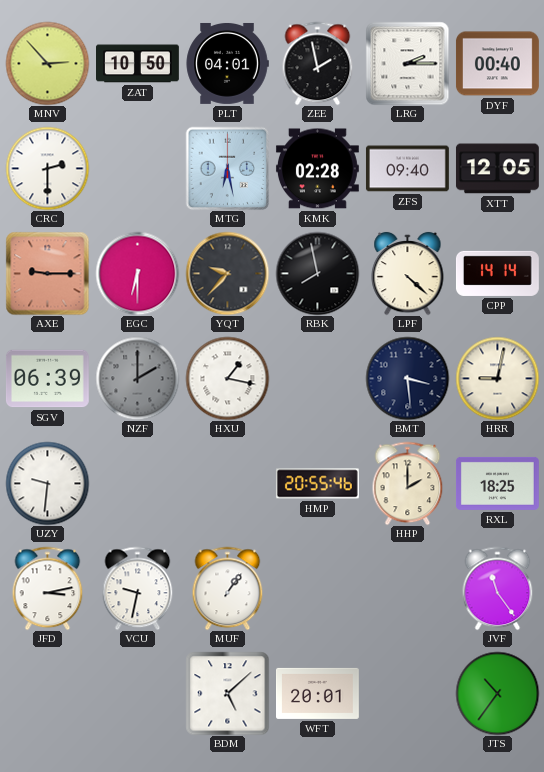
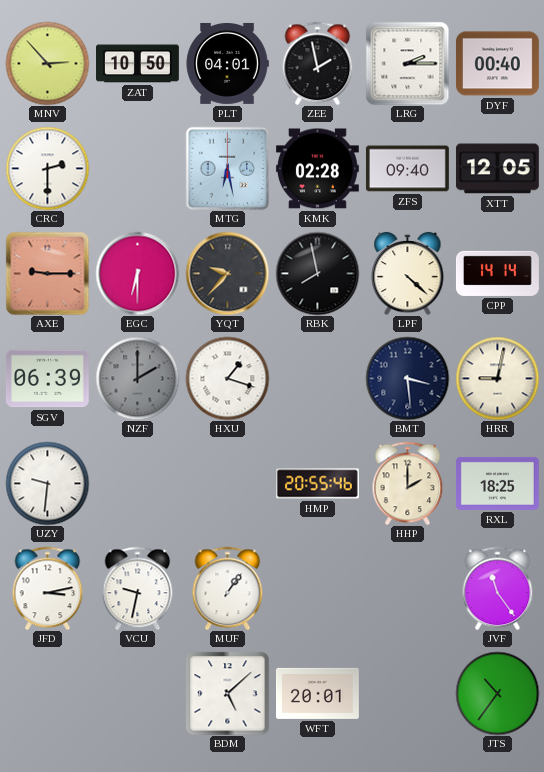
HXU: 1:17 -> 1:18
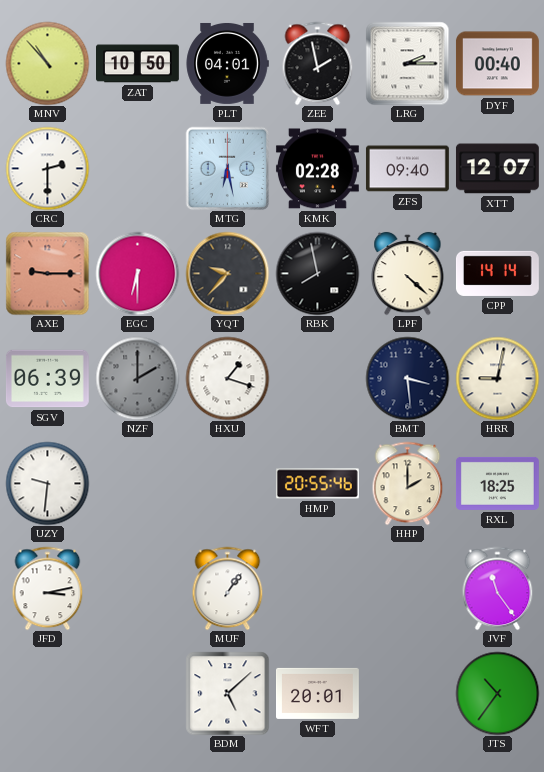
MNV: 2:53 -> 10:53
XTT: 12:05 -> 12:07
VCU: 9:32 -> none
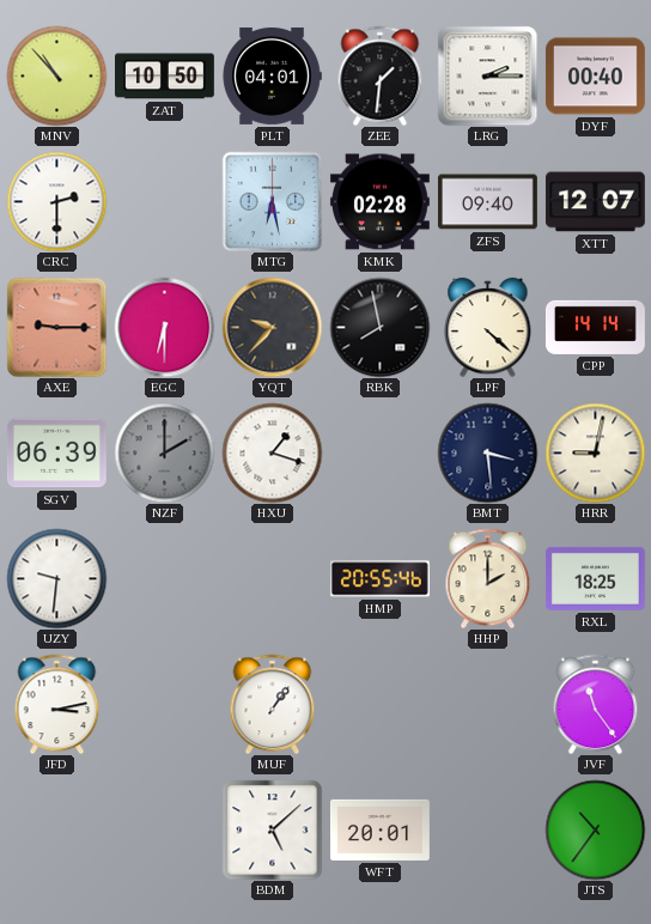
ZEE: 1:58 -> 1:31
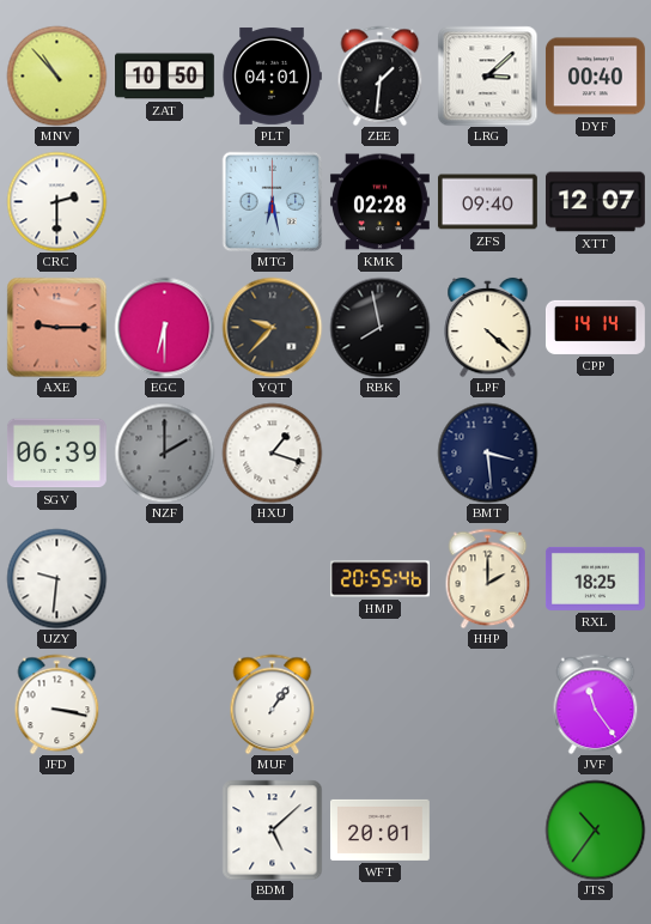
LRG: 2:15 -> 3:08
HRR: 9:02 -> none
JFD: 3:13 -> 3:17
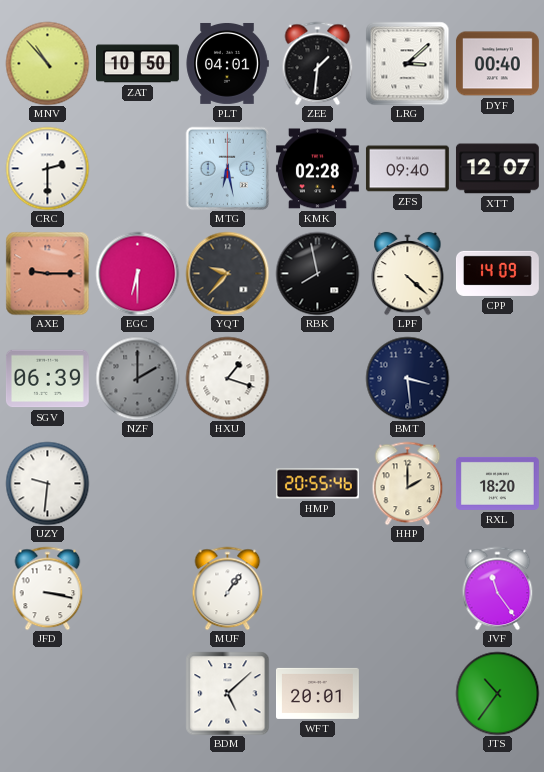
CPP: 14:14 -> 14:09
RXL: 18:25 -> 18:20
